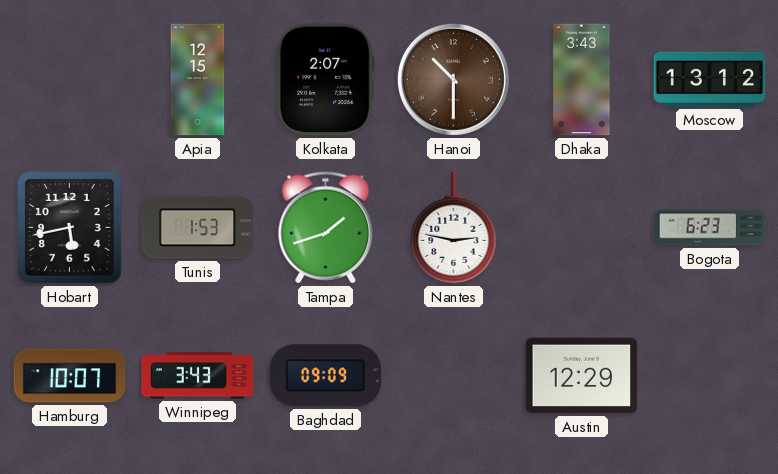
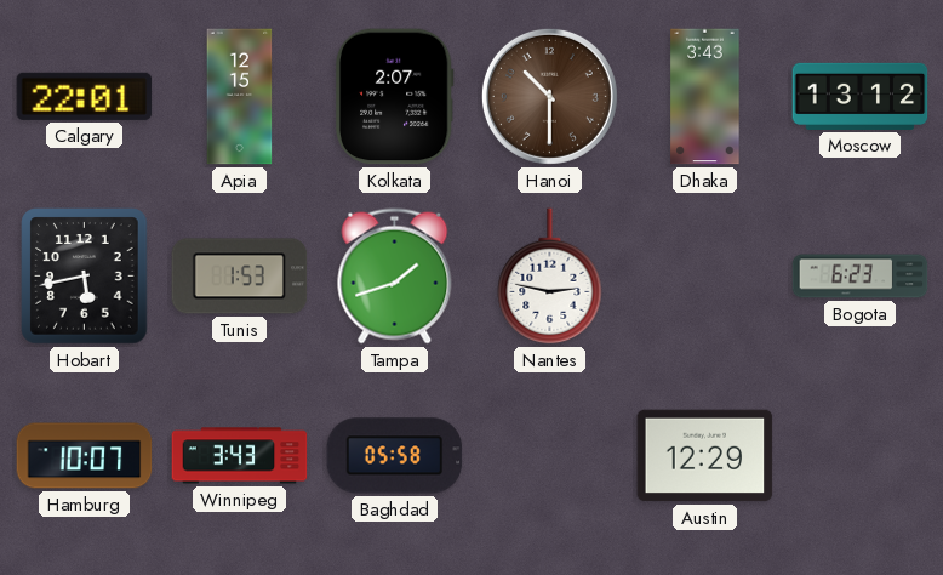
Calgary: none -> 22:01
Baghdad: 09:09 -> 05:58
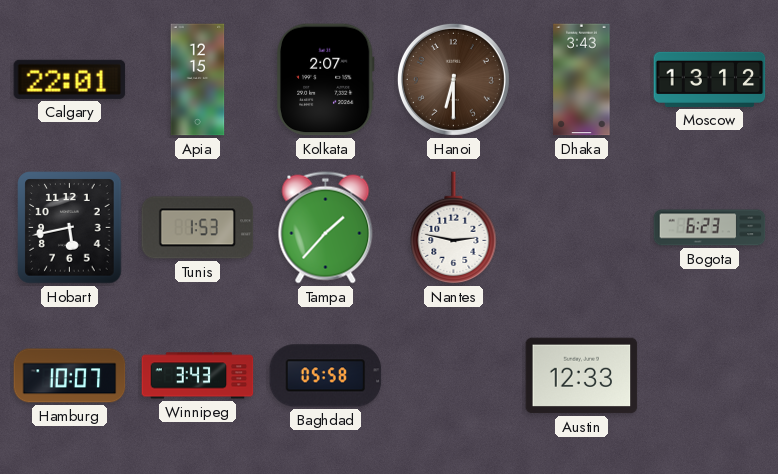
Hanoi: 10:30 -> 6:30
Tampa: 1:42 -> 1:37
Austin: 12:29 -> 12:33
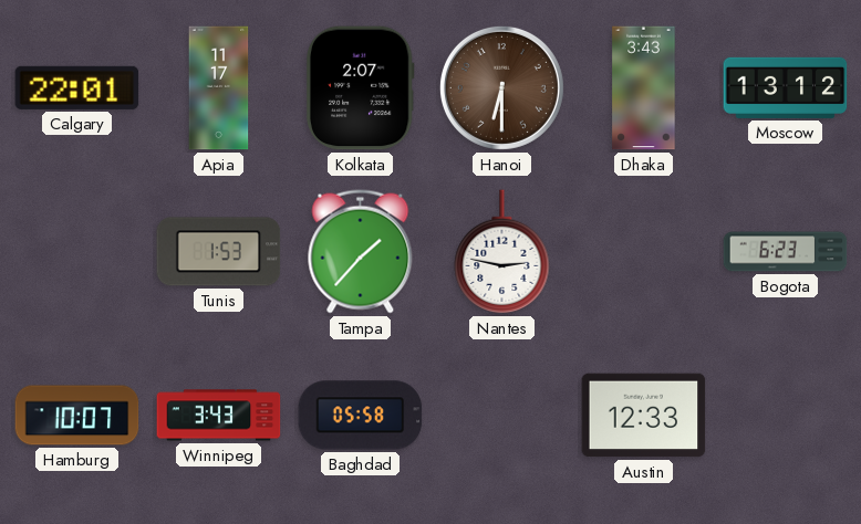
Apia: 12:15 -> 11:17
Hobart: 5:43 -> none
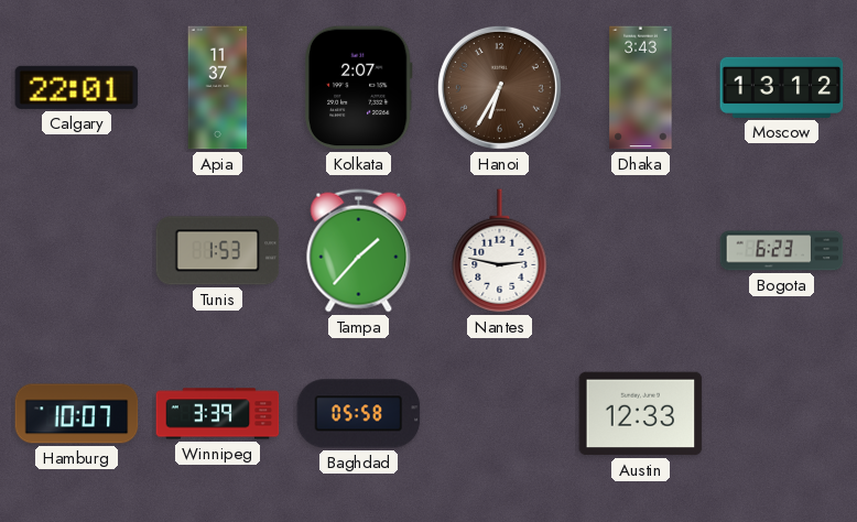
Apia: 11:17 -> 11:37
Hanoi: 6:30 -> 6:35
Winnipeg: 3:43 -> 3:39
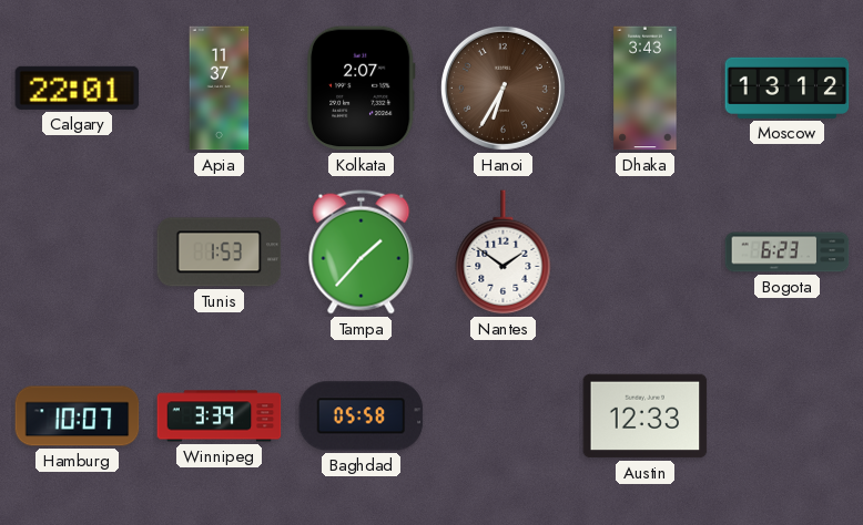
Nantes: 2:47 -> 1:51
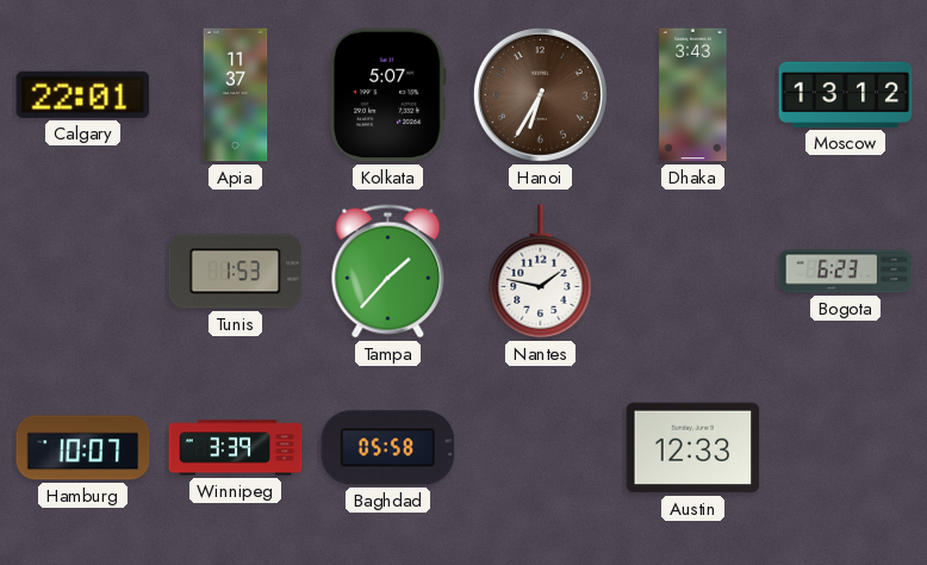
Kolkata: 2:07 -> 5:07
Nantes: 1:51 -> 1:47
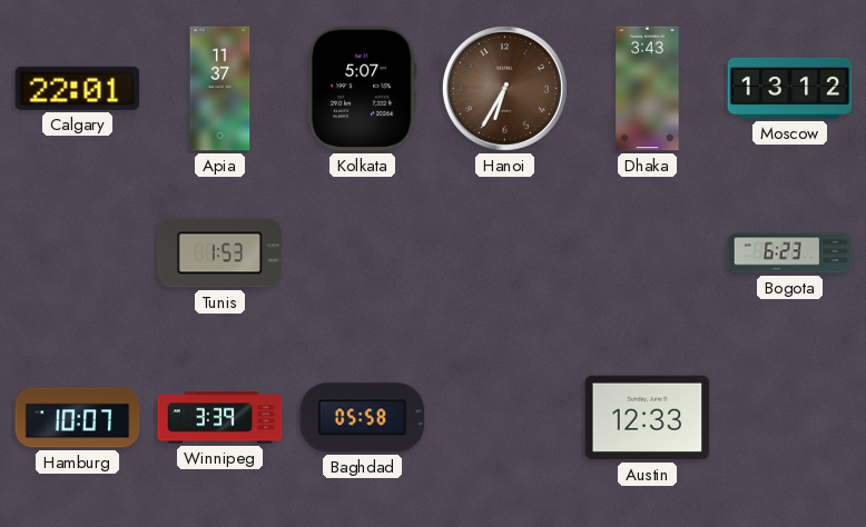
Tampa: 1:37 -> none
Nantes: 1:47 -> none
